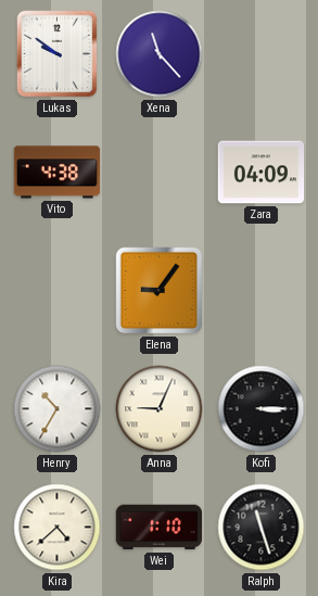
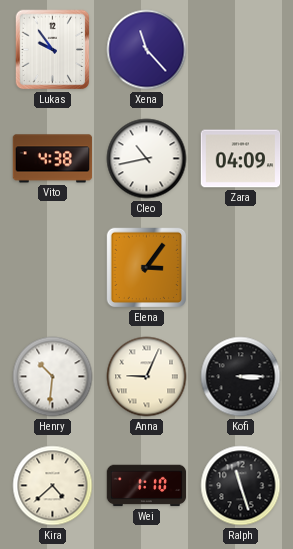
Lukas: 9:51 -> 9:54
Cleo: none -> 10:43
Elena: 9:06 -> 3:06
Henry: 10:35 -> 10:31
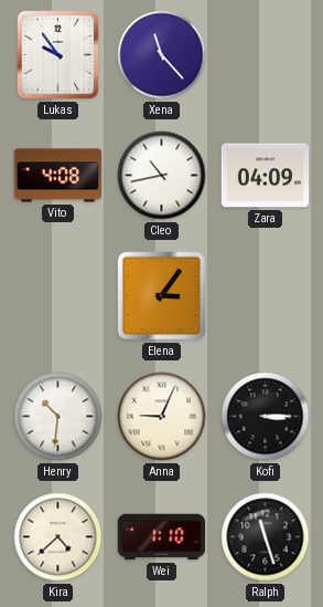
Vito: 4:38 -> 4:08
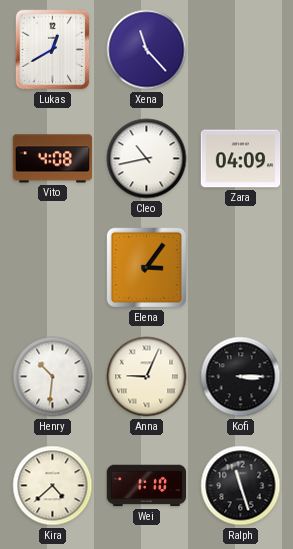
Lukas: 9:54 -> 12:40
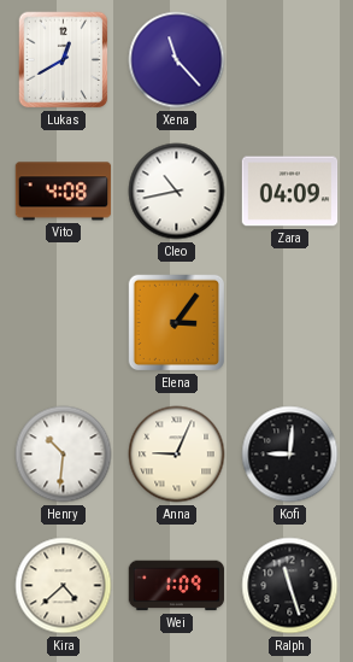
Kofi: 3:15 -> 9:01
Wei: 1:10 -> 1:09
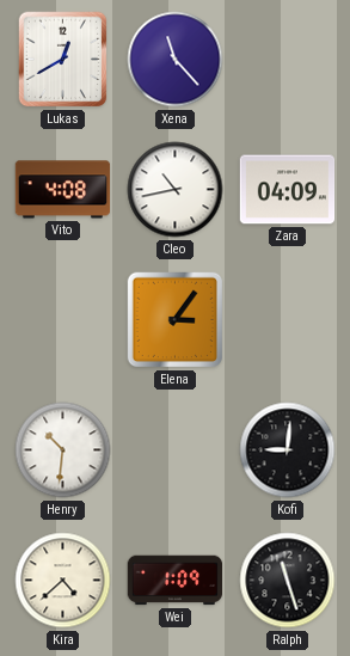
Anna: 9:04 -> none
